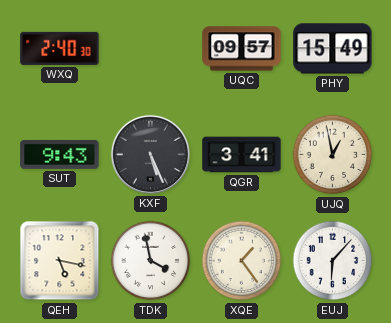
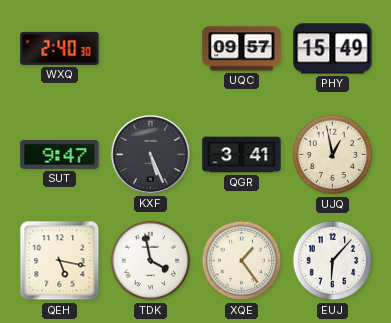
SUT: 9:43 -> 9:47
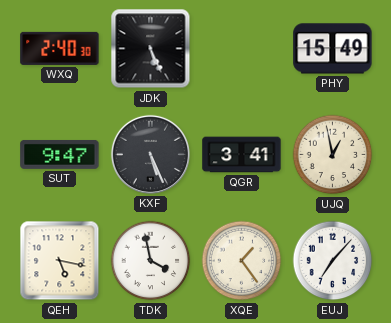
JDK: none -> 5:26
UQC: 09:57 -> none
EUJ: 6:07 -> 7:07
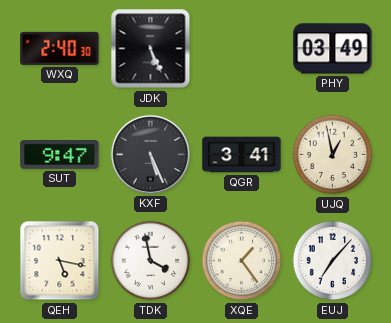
PHY: 15:49 -> 03:49
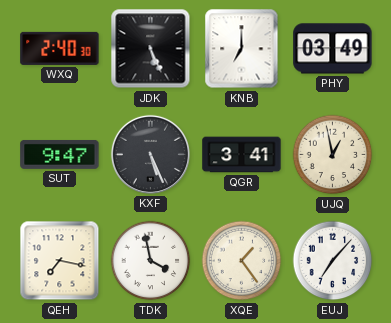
KNB: none -> 7:00
QEH: 5:17 -> 7:17
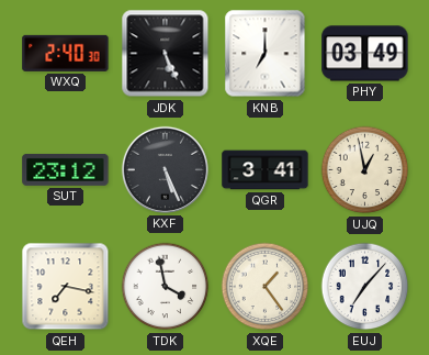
SUT: 9:47 -> 23:12
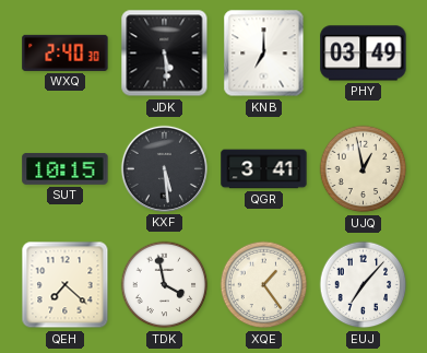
JDK: 5:26 -> 5:29
SUT: 23:12 -> 10:15
KXF: 5:26 -> 5:29
QEH: 7:17 -> 7:22
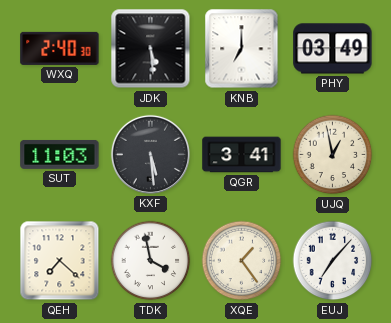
SUT: 10:15 -> 11:03
